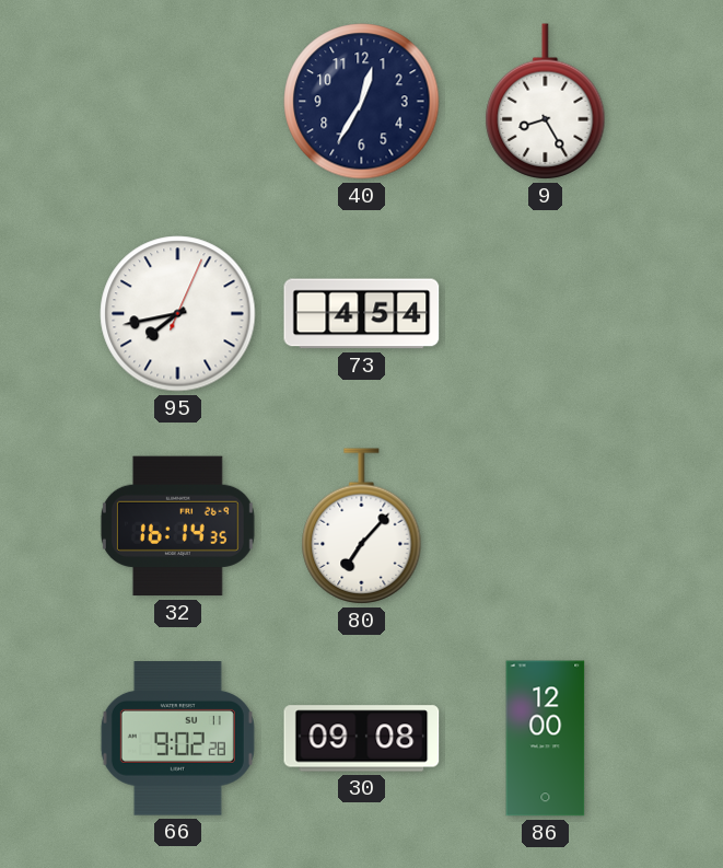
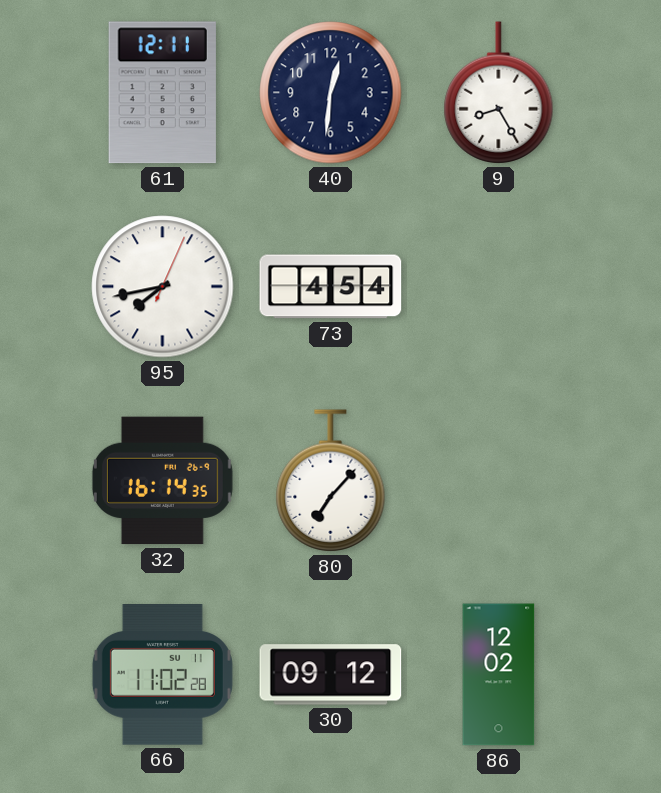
61: none -> 12:11
40: 12:35 -> 12:31
66: 9:02 -> 11:02
30: 09:08 -> 09:12
86: 12:00 -> 12:02
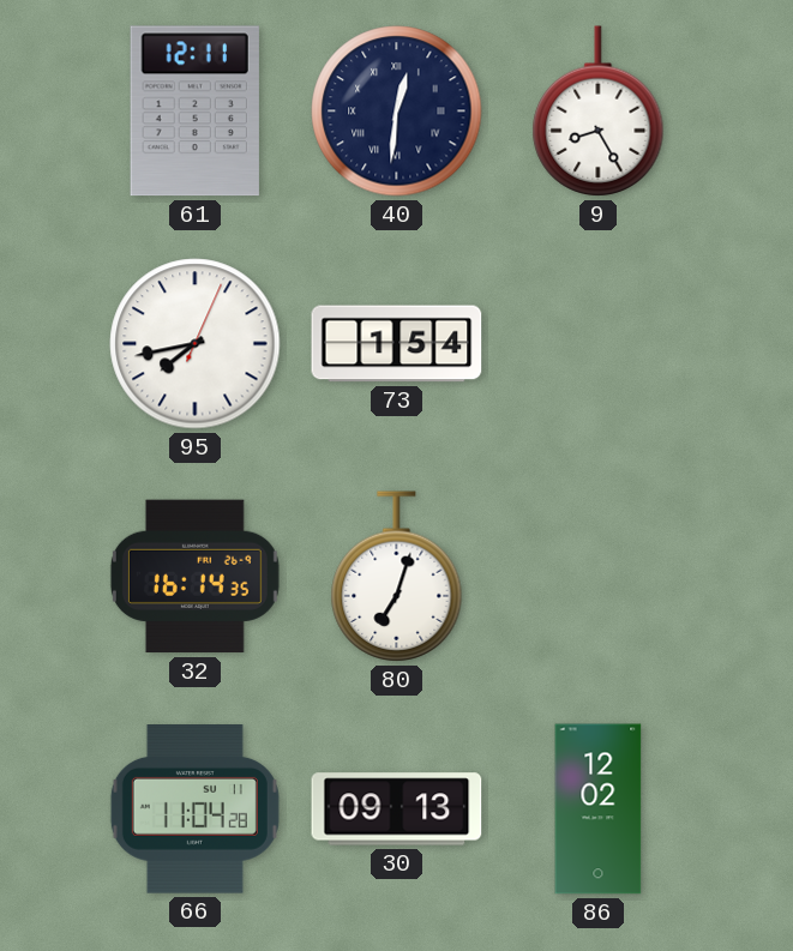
40 numerals: Arabic -> Roman
73: 4:54 -> 1:54
80: 7:07 -> 7:03
66: 11:02 -> 11:04
30: 09:12 -> 09:13
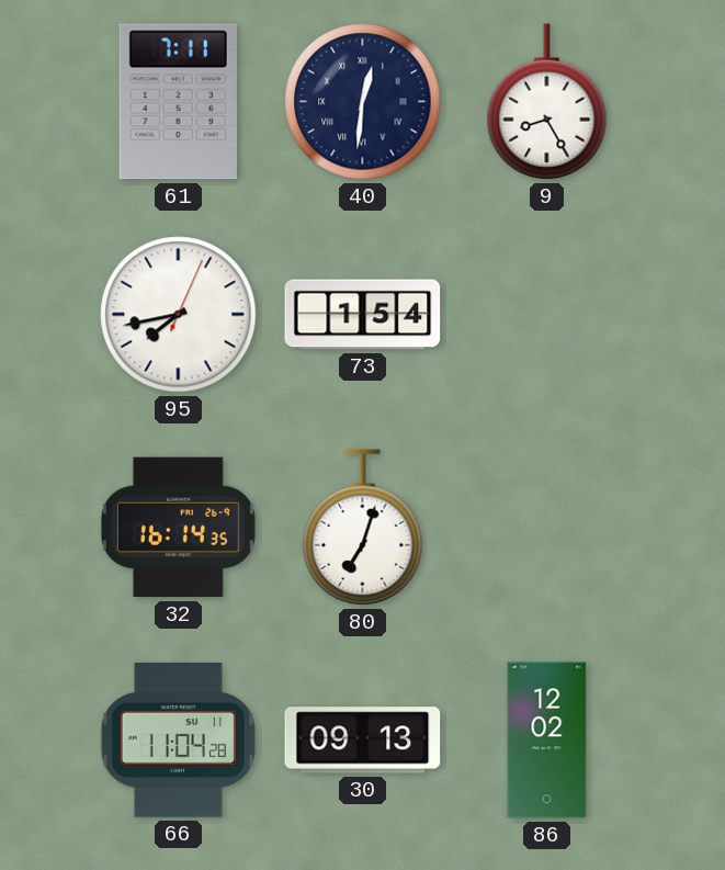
61: 12:11 -> 7:11
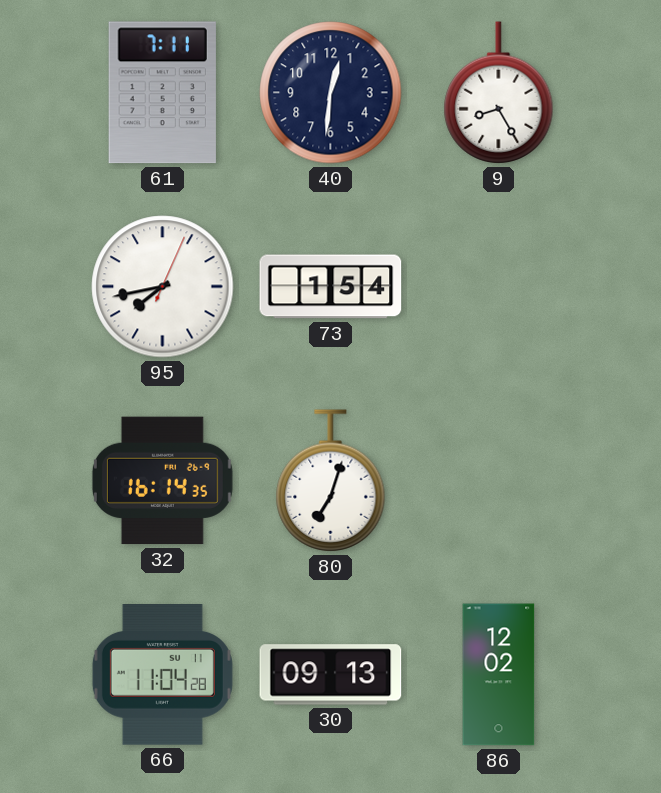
40 numerals: Roman -> Arabic
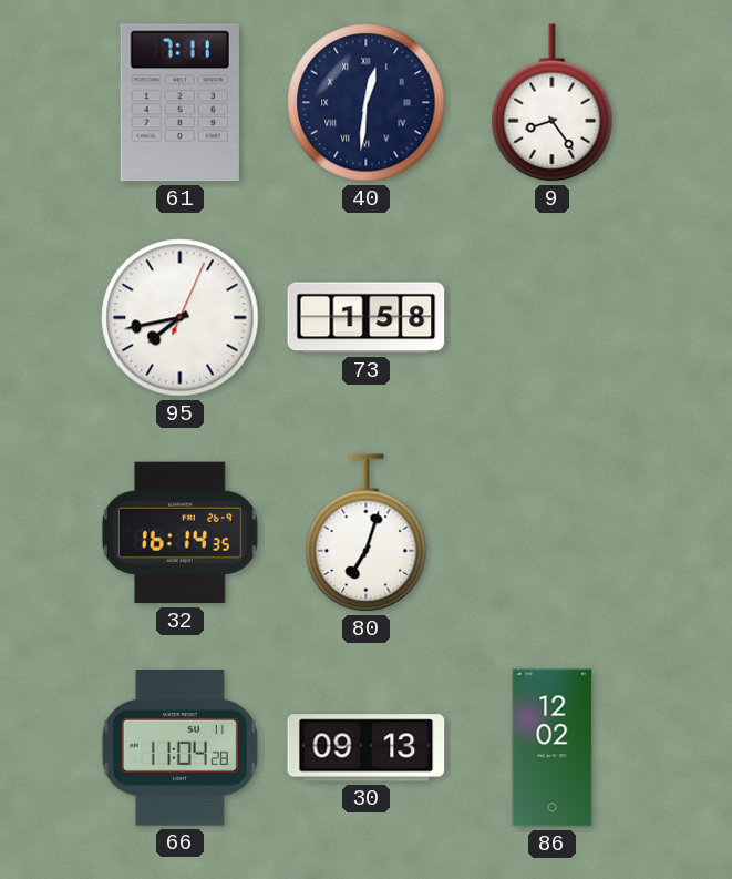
40 numerals: Arabic -> Roman
9: 8:25 -> 8:24
73: 1:54 -> 1:58
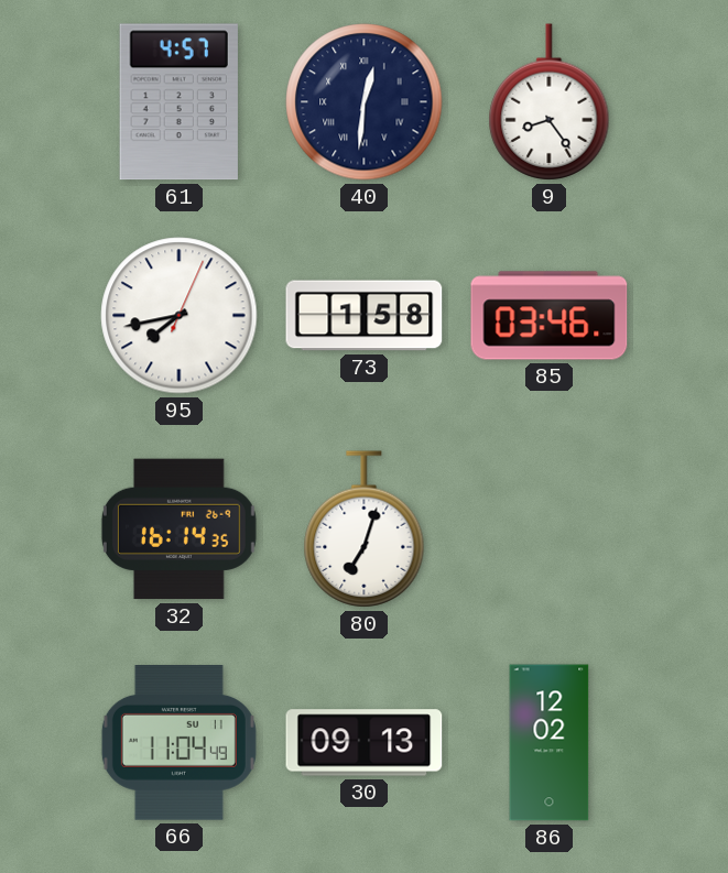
61: 7:11 -> 4:57
85: none -> 03:46
66: 11:04:28 -> 11:04:49
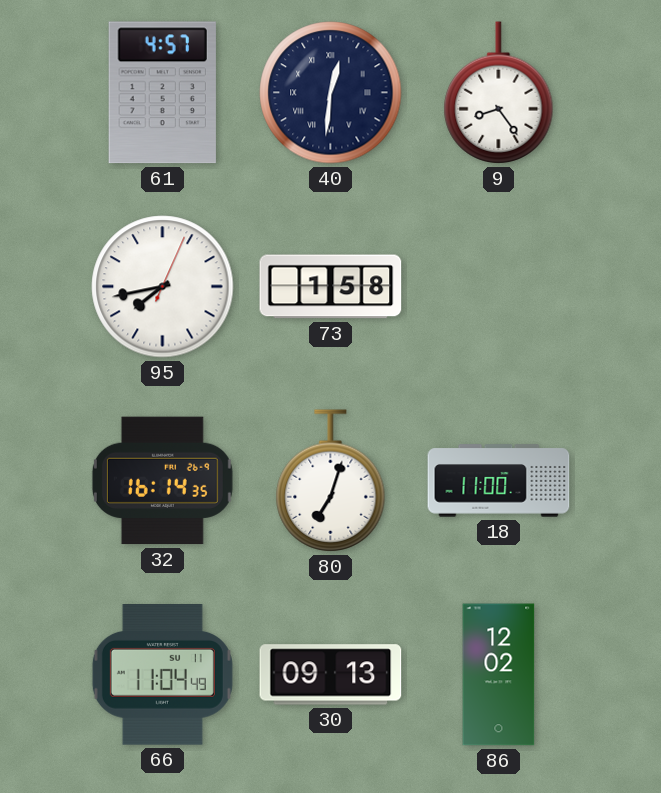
85: 03:46 -> none
18: none -> 11:00
